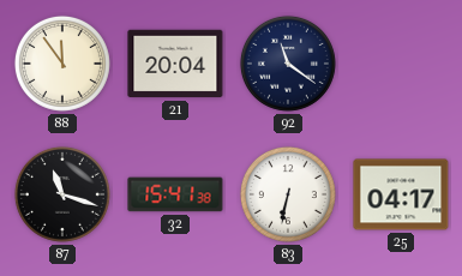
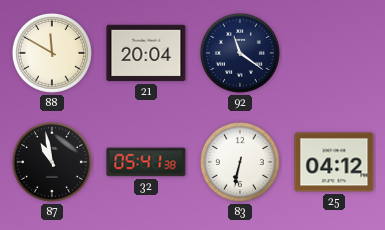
88: 11:54 -> 11:50
87: 11:18 -> 10:58
32: 15:41 -> 05:41
25: 04:17 -> 04:12
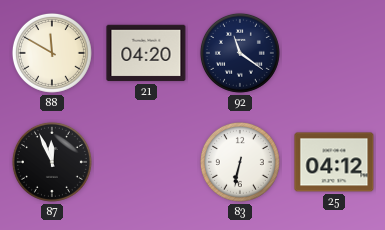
21: 20:04 -> 04:20
87: 10:58 -> 11:56
32: 05:41 -> none
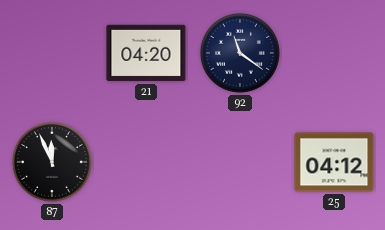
88: 11:50 -> none
83: 6:32 -> none
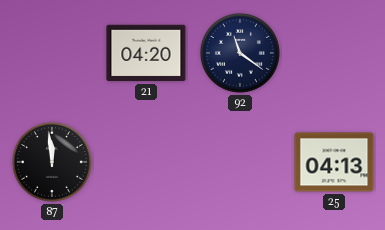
87: 11:56 -> 11:59
25: 04:12 -> 04:13
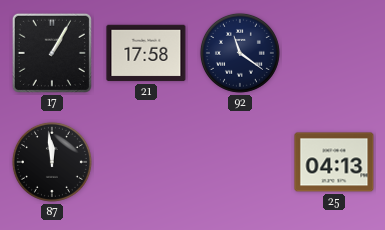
17: none -> 1:05
21: 04:20 -> 17:58
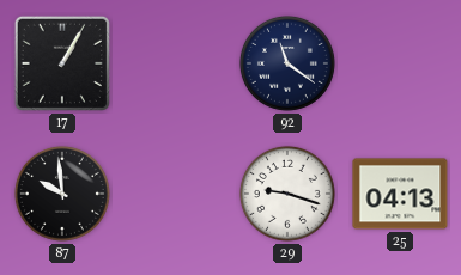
21: 17:58 -> none
87: 11:59 -> 9:59
29: none -> 9:18
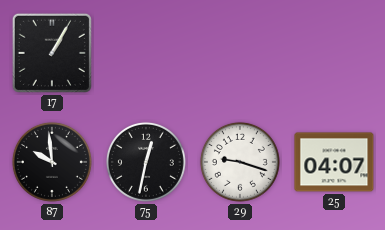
92: 11:21 -> none
75: none -> 12:32
25: 04:13 -> 04:07
